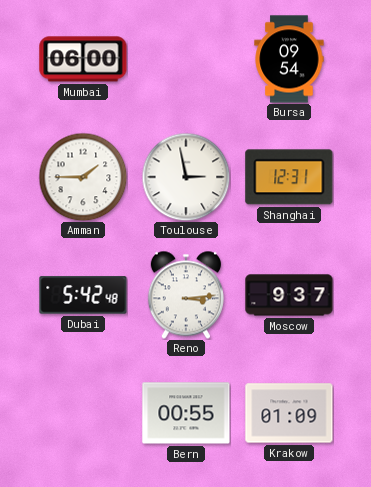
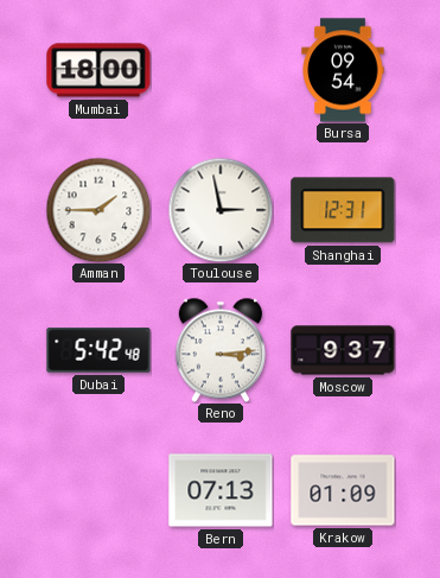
Mumbai: 06:00 -> 18:00
Bern: 00:55 -> 07:13
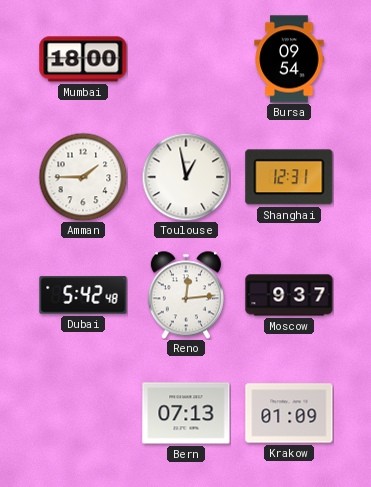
Toulouse: 2:58 -> 12:58
Reno: 3:14 -> 12:14
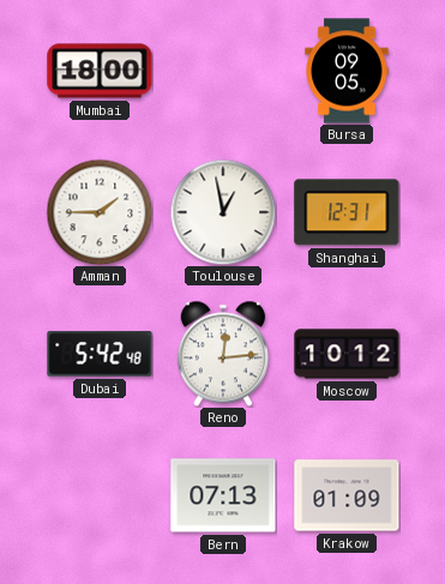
Bursa: 09:54 -> 09:05
Moscow: 9:37 -> 10:12
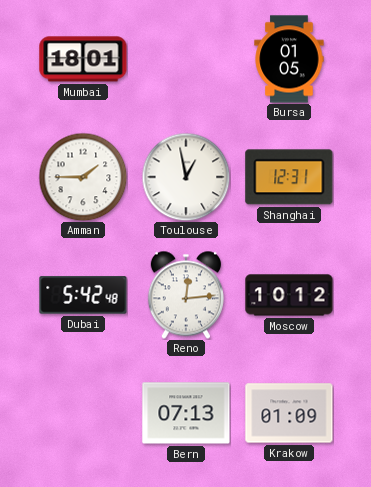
Mumbai: 18:00 -> 18:01
Bursa: 09:05 -> 01:05
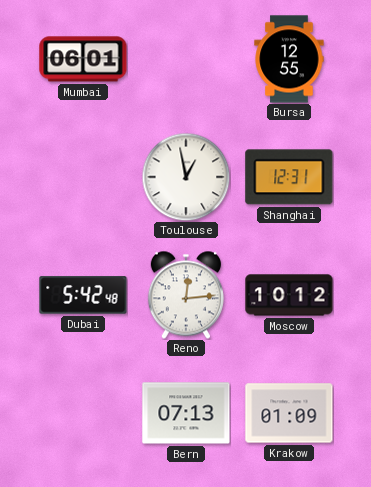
Mumbai: 18:01 -> 06:01
Bursa: 01:05 -> 12:55
Amman: 1:45 -> none
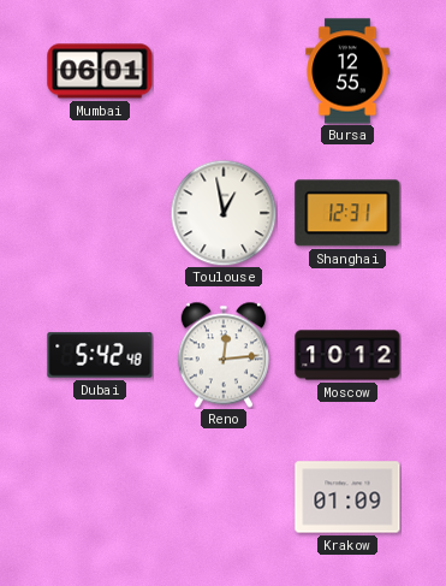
Bern: 07:13 -> none
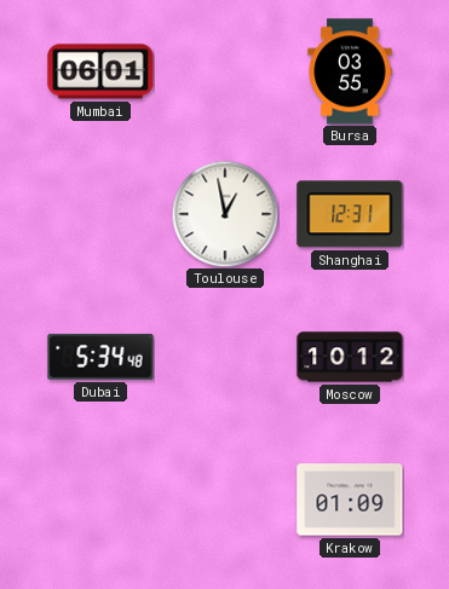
Bursa: 12:55 -> 03:55
Dubai: 5:42 -> 5:34
Reno: 12:14 -> none
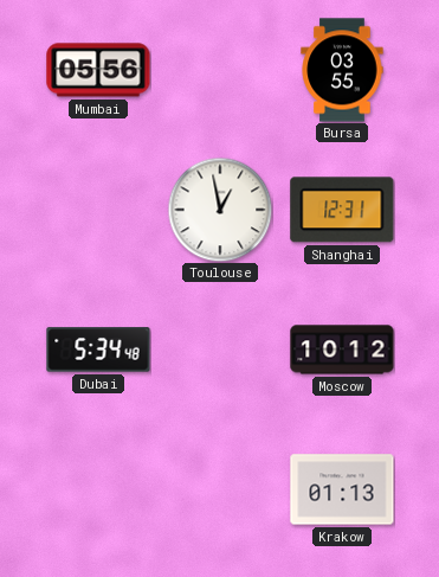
Mumbai: 06:01 -> 05:56
Krakow: 01:09 -> 01:13
